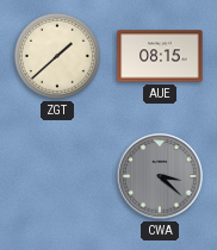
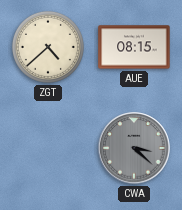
ZGT: 1:38 -> 4:38
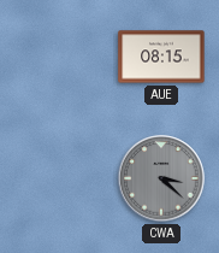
ZGT: 4:38 -> none
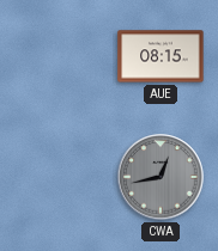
CWA: 3:22 -> 12:43
